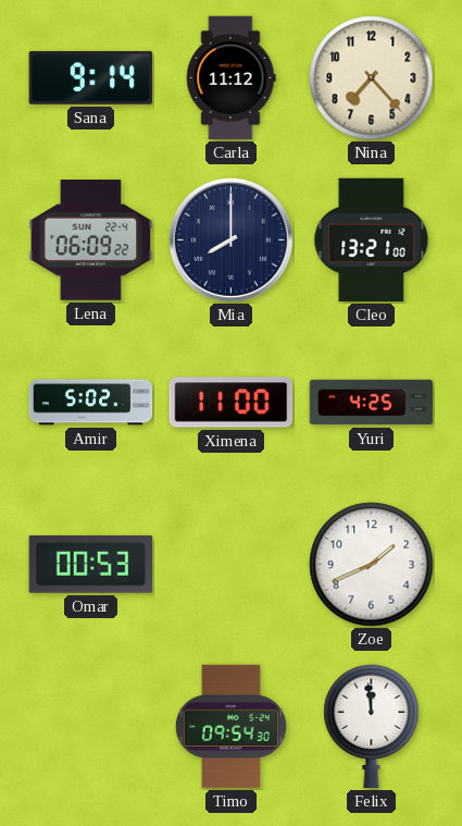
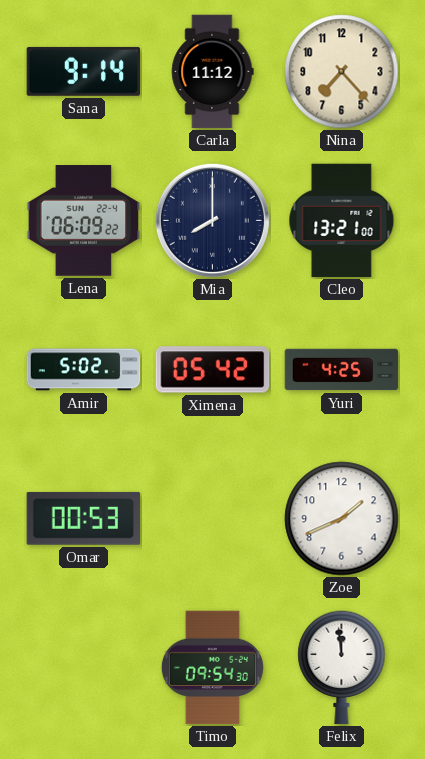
Ximena: 11:00 -> 05:42
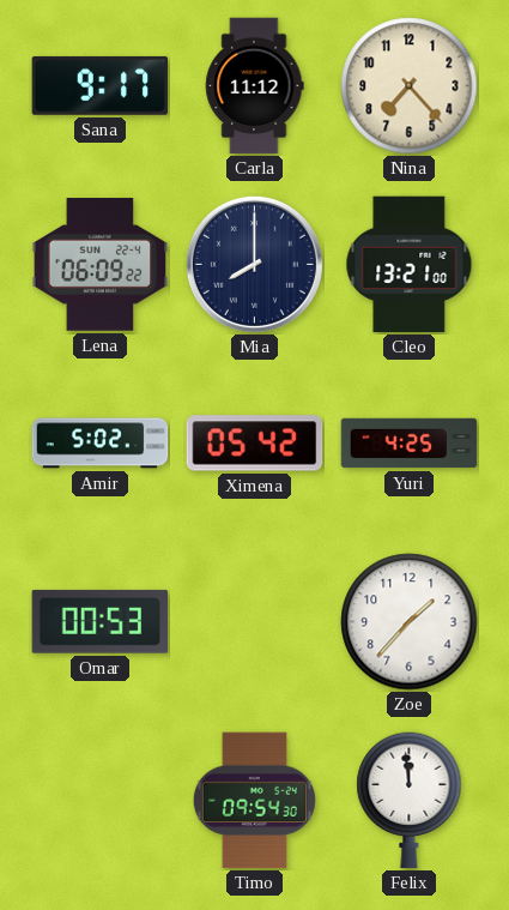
Sana: 9:14 -> 9:17
Zoe: 1:41 -> 1:37
